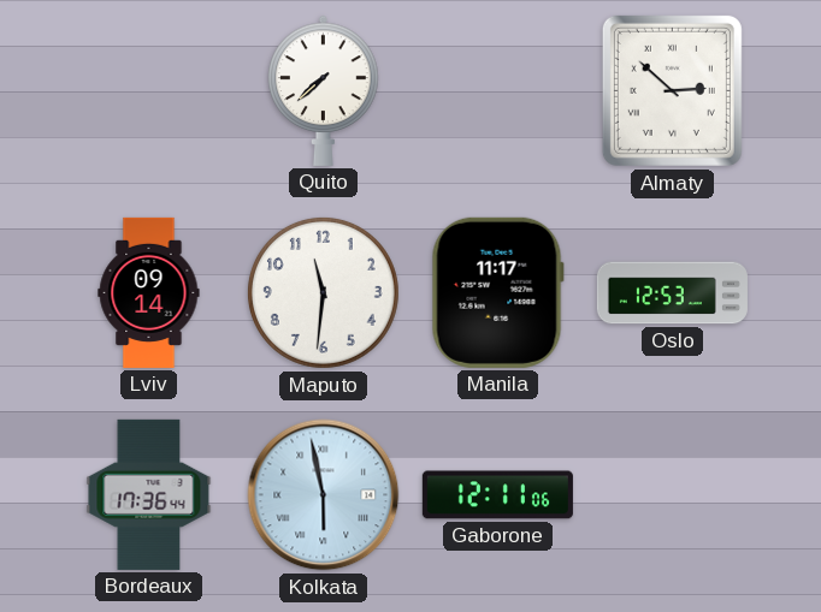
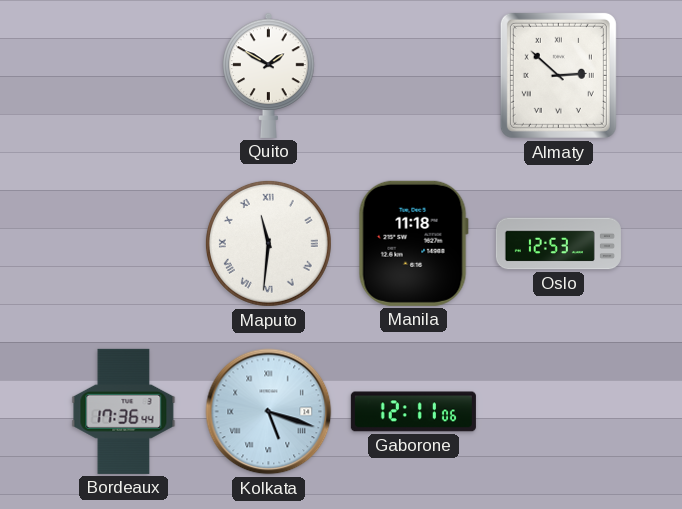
Quito: 7:38 -> 1:50
Lviv: 09:14 -> none
Maputo numerals: Arabic -> Roman
Manila: 11:17 -> 11:18
Kolkata: 5:58 -> 5:18
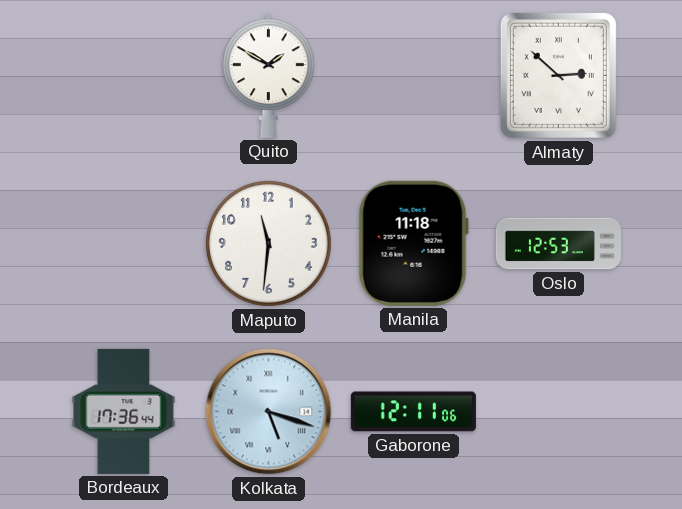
Maputo numerals: Roman -> Arabic
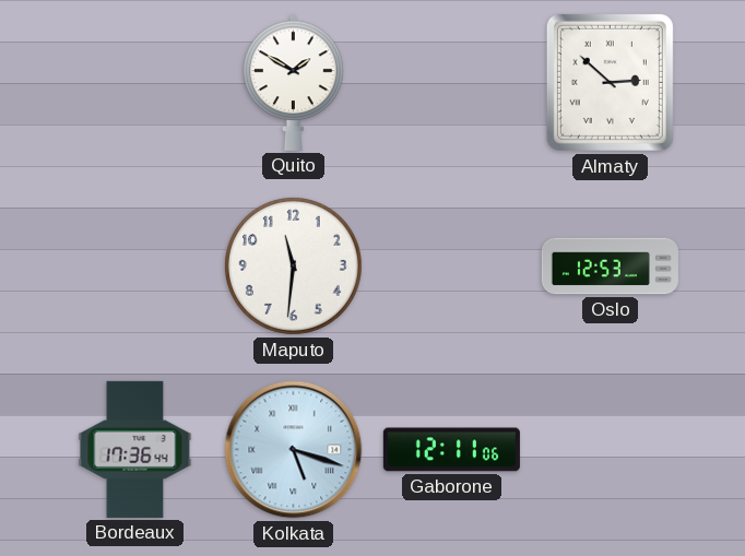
Manila: 11:18 -> none
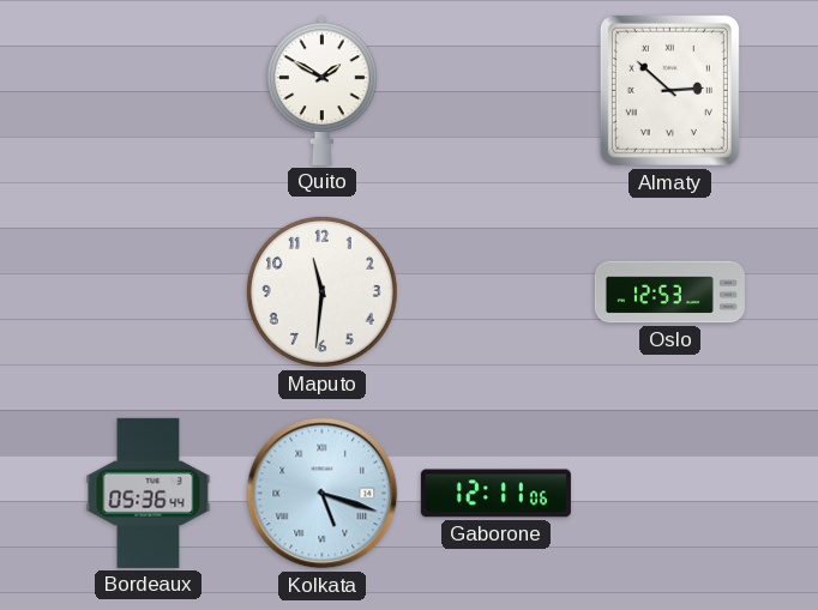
Bordeaux: 17:36 -> 05:36
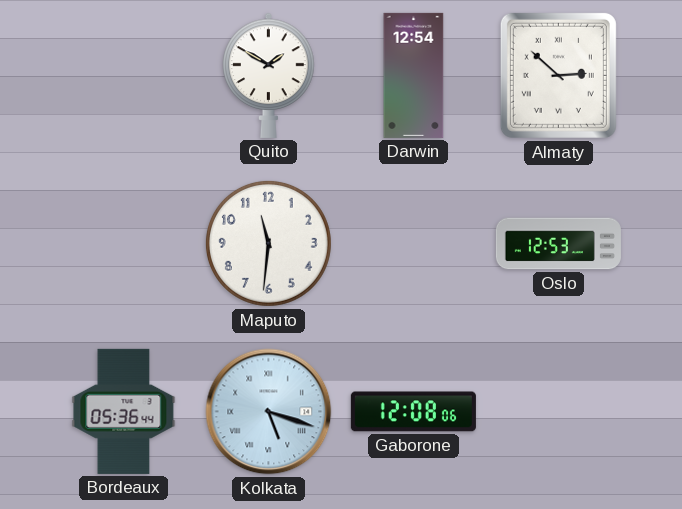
Darwin: none -> 12:54
Gaborone: 12:11 -> 12:08
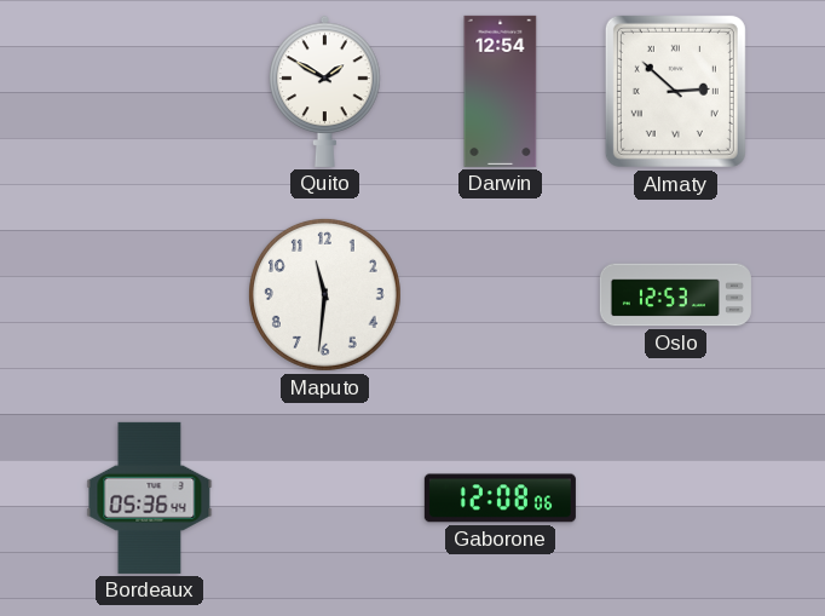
Kolkata: 5:18 -> none
